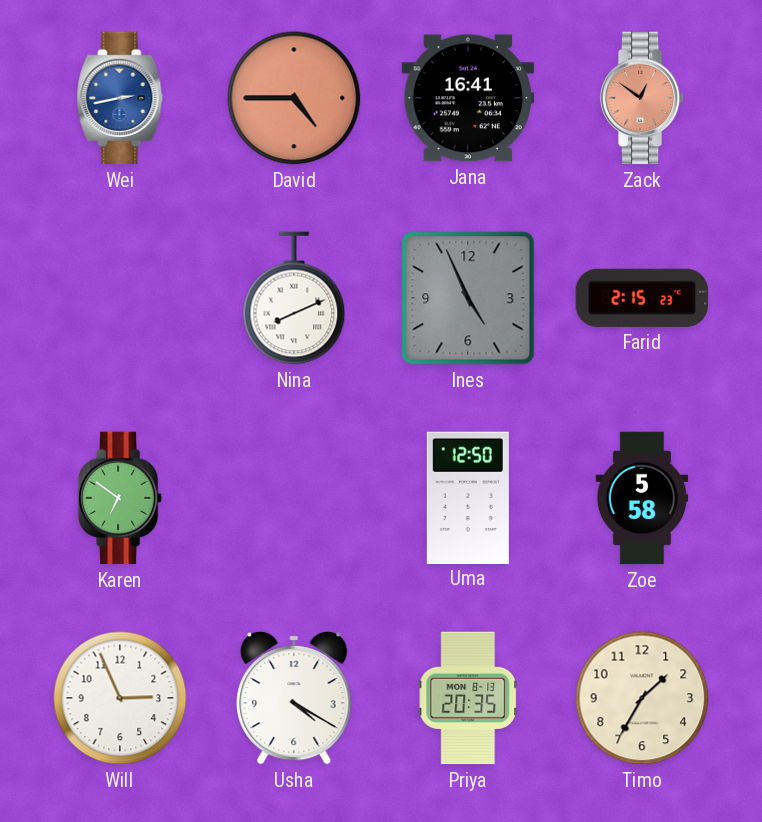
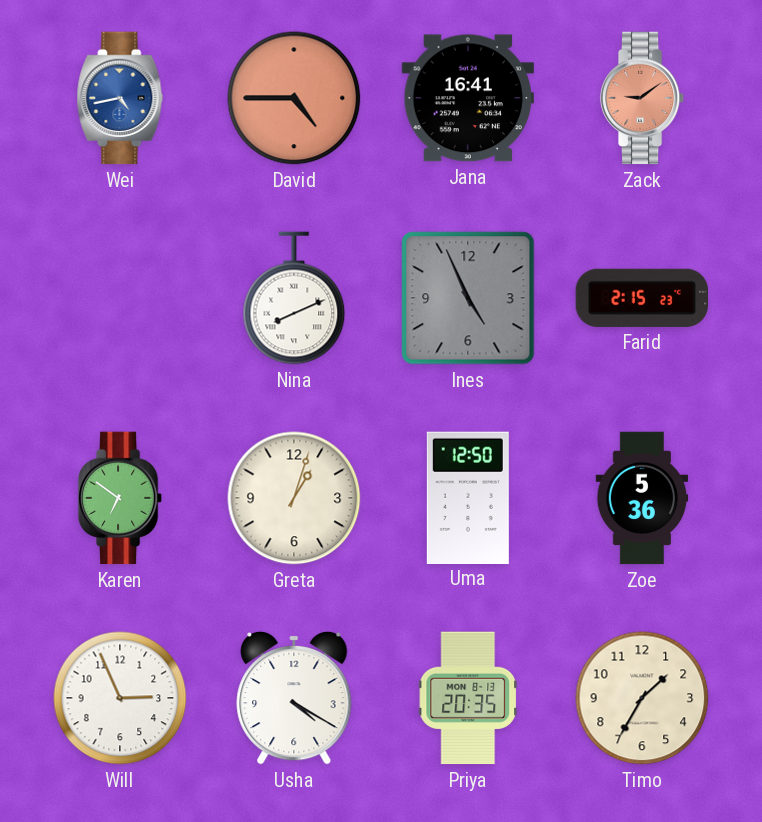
Wei: 2:43 -> 4:43
Zack: 12:51 -> 9:09
Greta: none -> 1:03
Zoe: 5:58 -> 5:36
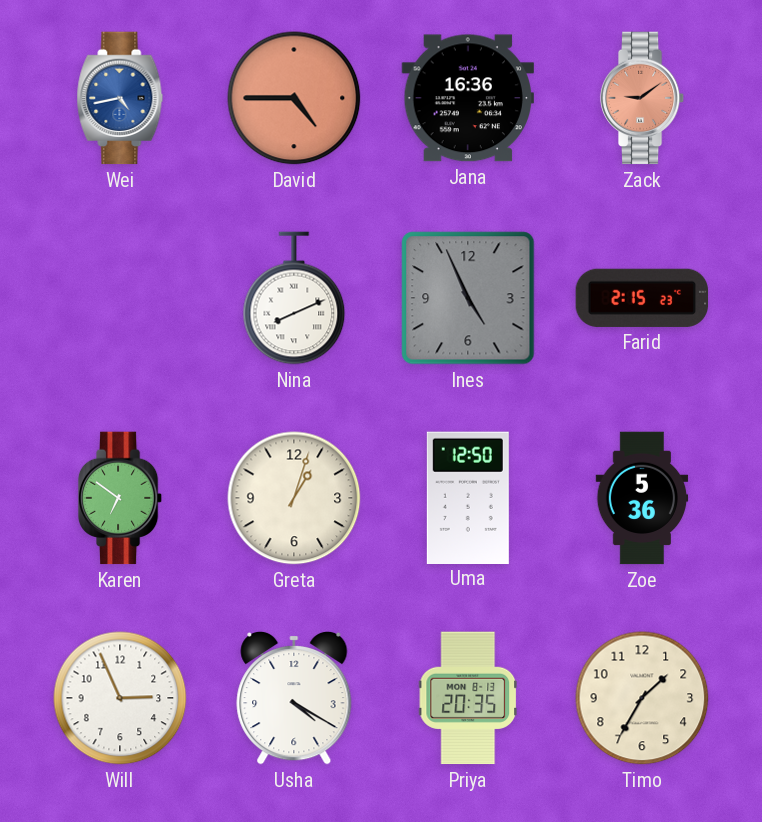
Jana: 16:41 -> 16:36
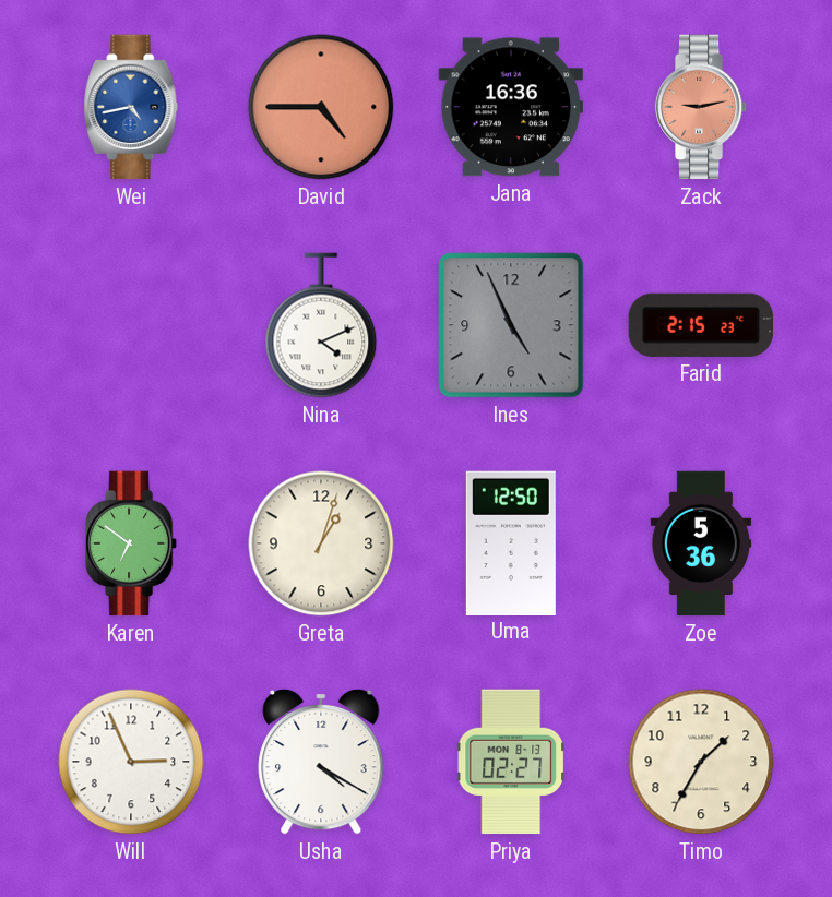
Zack: 9:09 -> 9:13
Nina: 8:11 -> 4:11
Priya: 20:35 -> 02:27
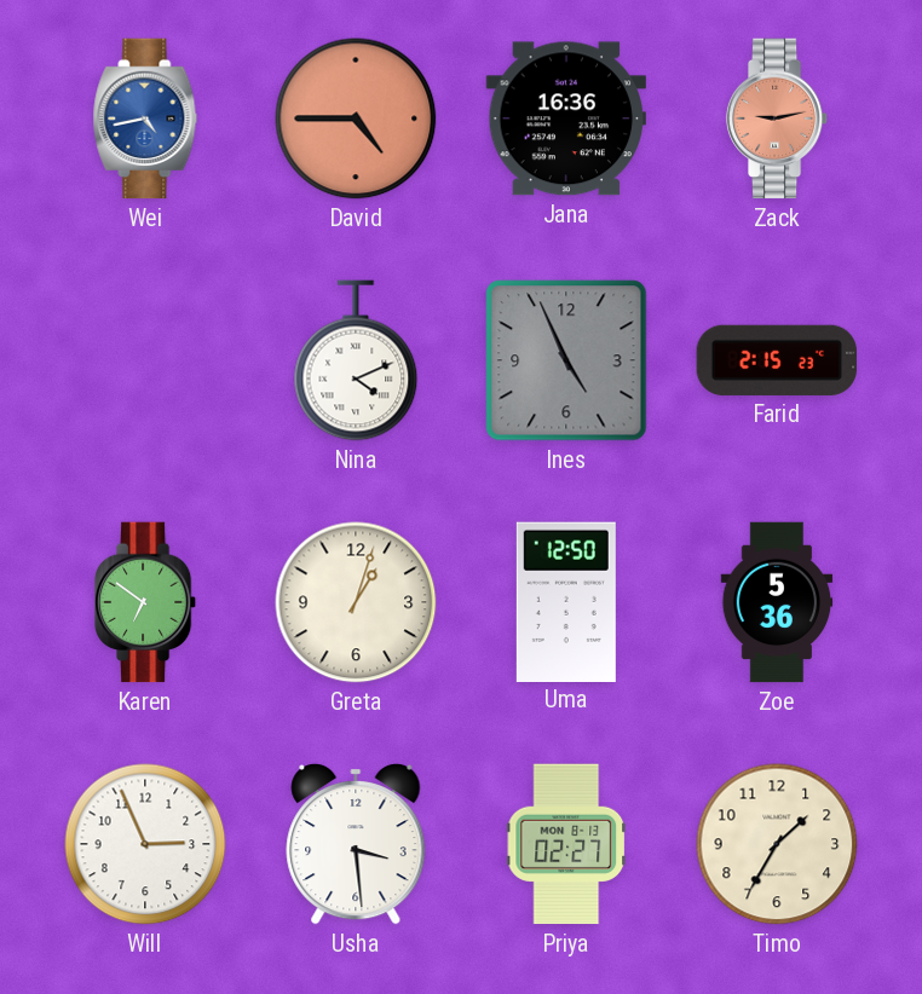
Usha: 4:20 -> 3:29
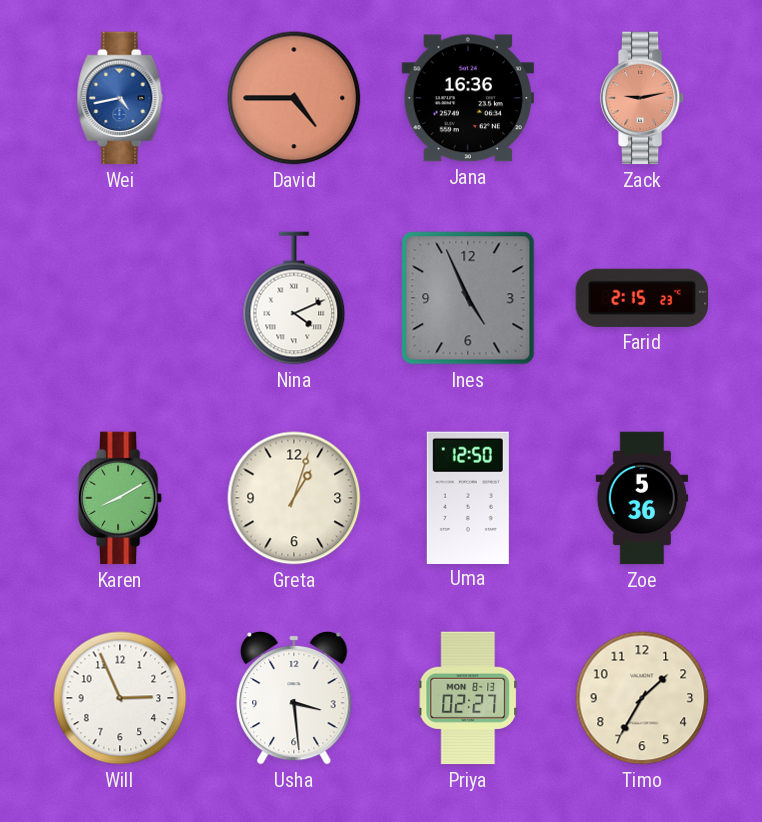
Karen: 6:51 -> 8:10
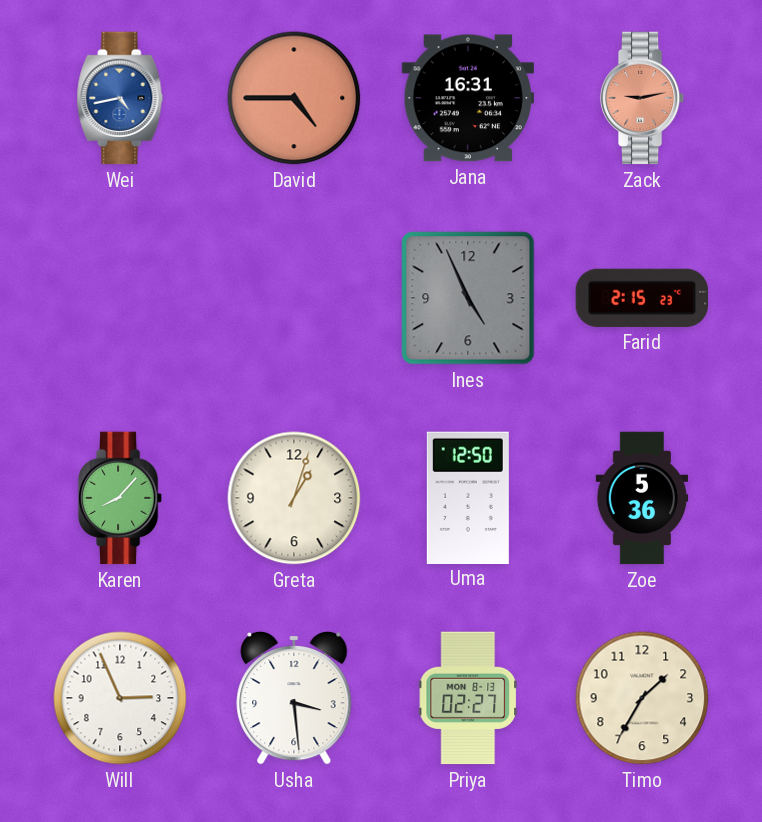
Jana: 16:36 -> 16:31
Nina: 4:11 -> none
Karen: 8:10 -> 8:07
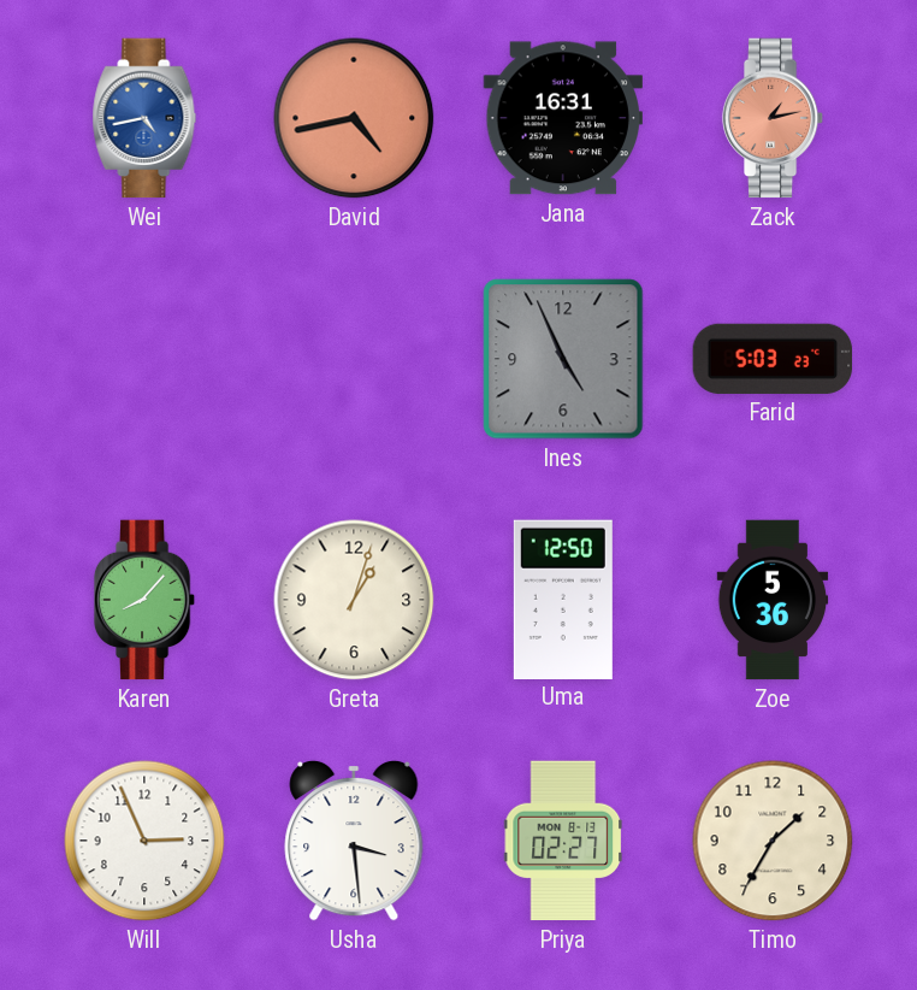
David: 4:45 -> 4:43
Zack: 9:13 -> 1:13
Farid: 2:15 -> 5:03
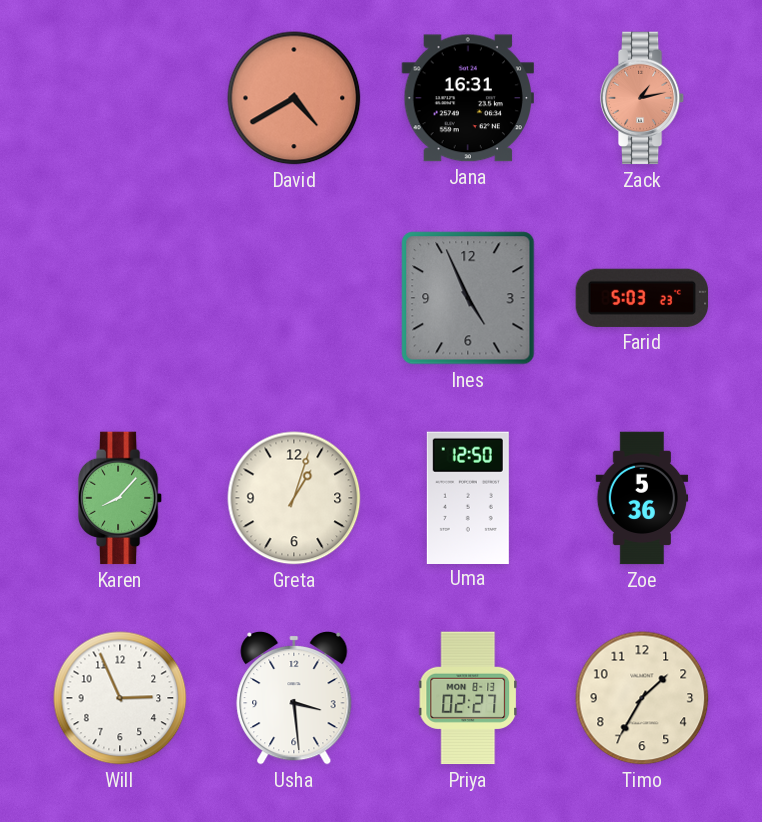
Wei: 4:43 -> none
David: 4:43 -> 4:40
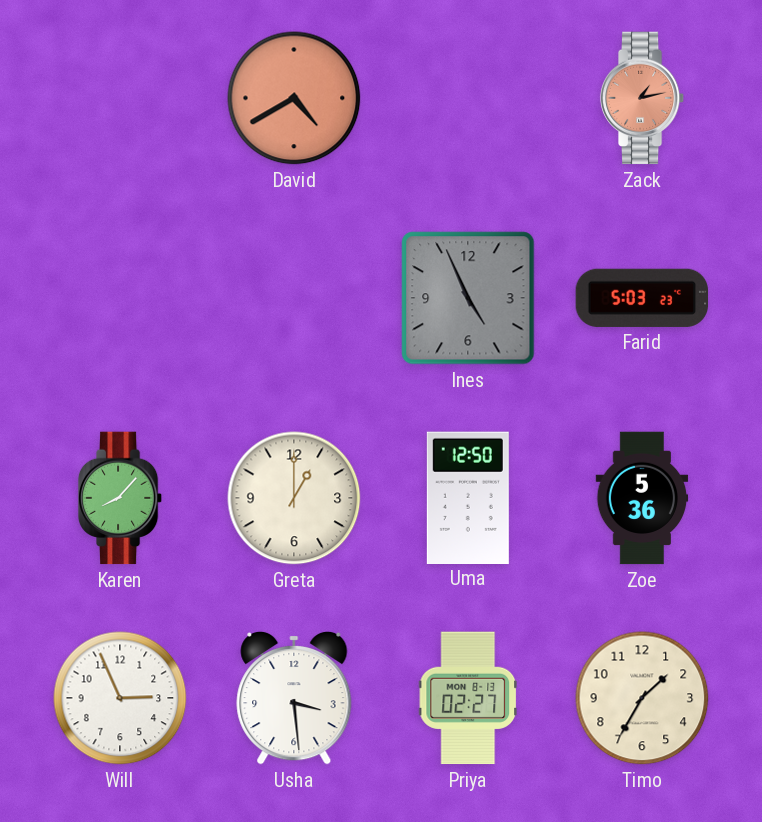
Jana: 16:31 -> none
Greta: 1:03 -> 1:00
